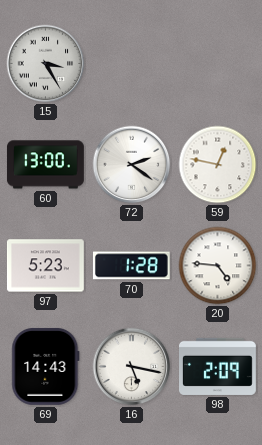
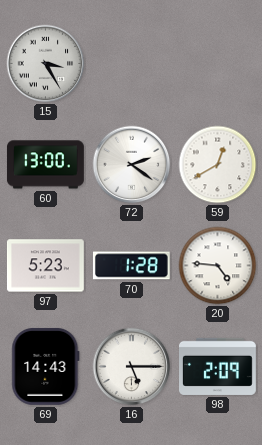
59: 12:47 -> 12:40
16: 5:17 -> 5:15
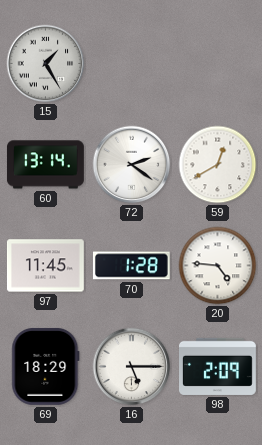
15: 3:25 -> 1:25
60: 13:00 -> 13:14
97: 5:23 -> 11:45
69: 14:43 -> 18:29
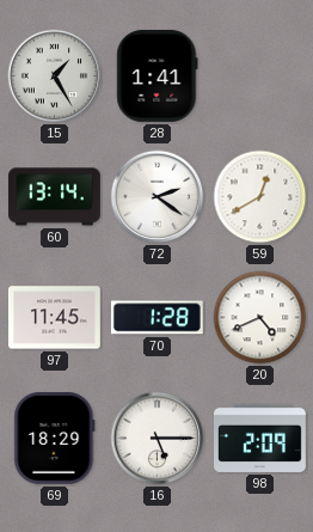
28: none -> 1:41
20: 4:46 -> 4:41
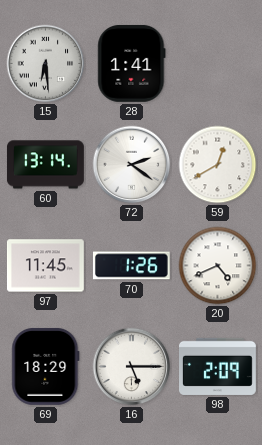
15: 1:25 -> 6:29
70: 1:28 -> 1:26
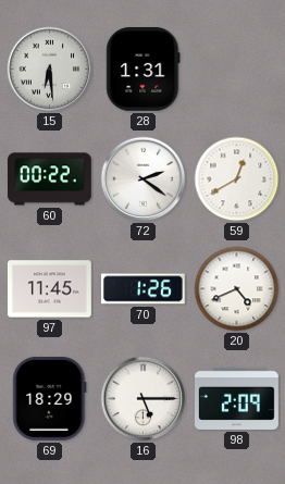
28: 1:41 -> 1:31
60: 13:14 -> 00:22
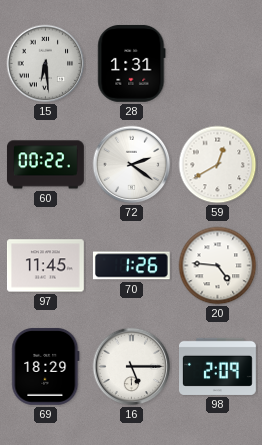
20: 4:41 -> 4:46
